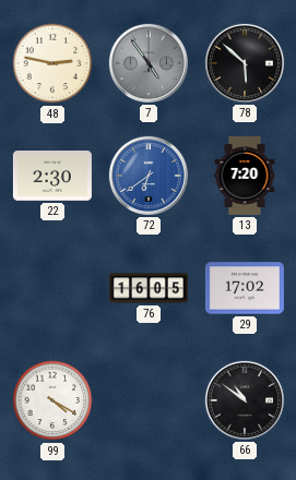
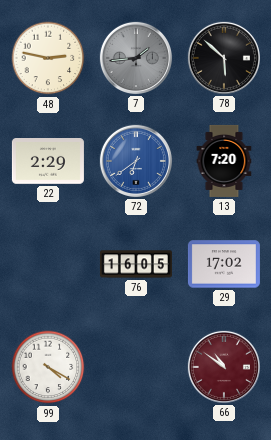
7: 4:54 -> 1:44
22: 2:30 -> 2:29
66 dial: black -> burgundy
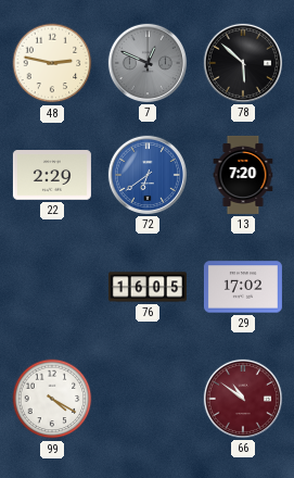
7: 1:44 -> 12:49
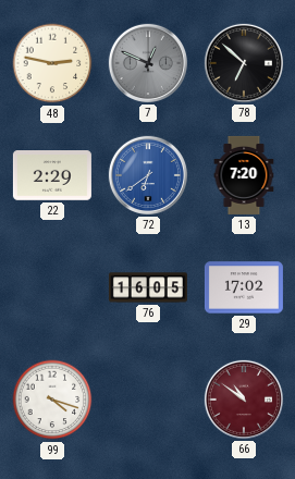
78: 5:52 -> 6:52
99: 4:20 -> 4:18
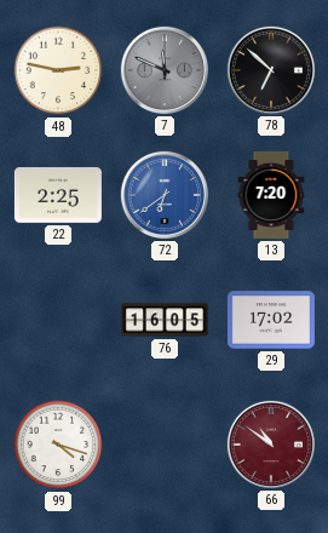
7: 12:49 -> 11:49
22: 2:29 -> 2:25
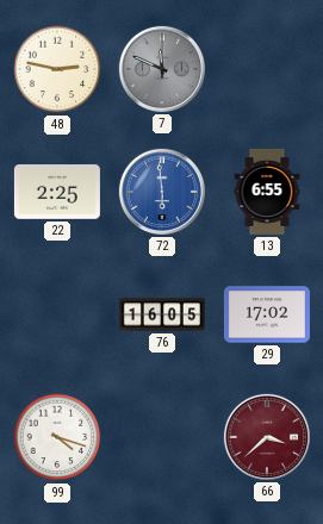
78: 6:52 -> none
72: 6:39 -> 5:59
13: 7:20 -> 6:55
66: 10:51 -> 3:38
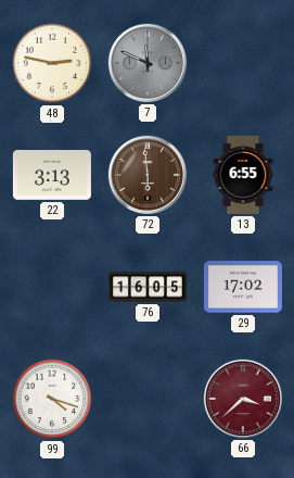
22: 2:25 -> 3:13
72 dial: blue -> brown
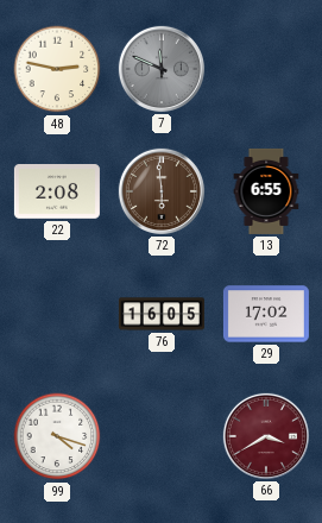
22: 3:13 -> 2:08
66: 3:38 -> 3:40
